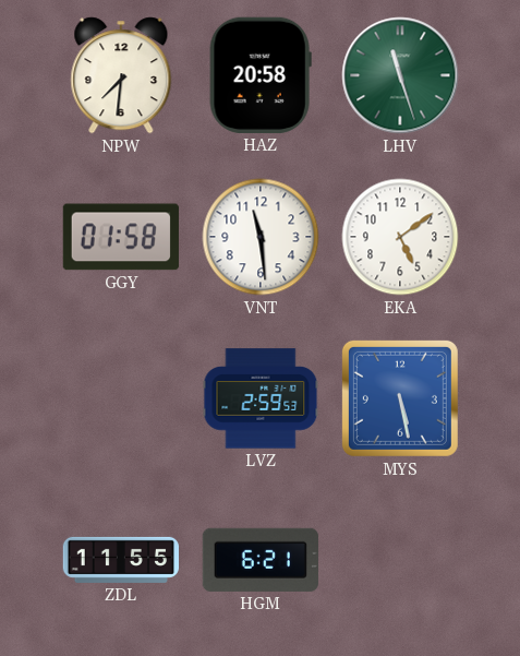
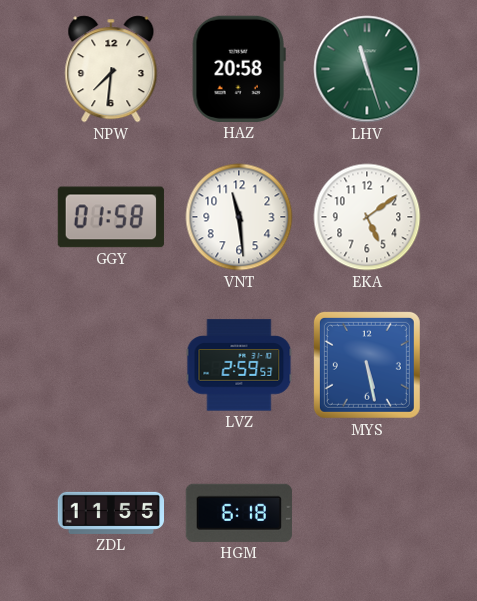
HGM: 6:21 -> 6:18
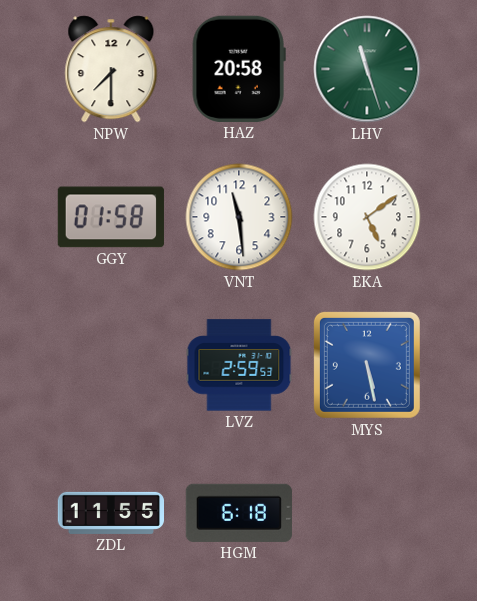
NPW: 7:31 -> 7:30
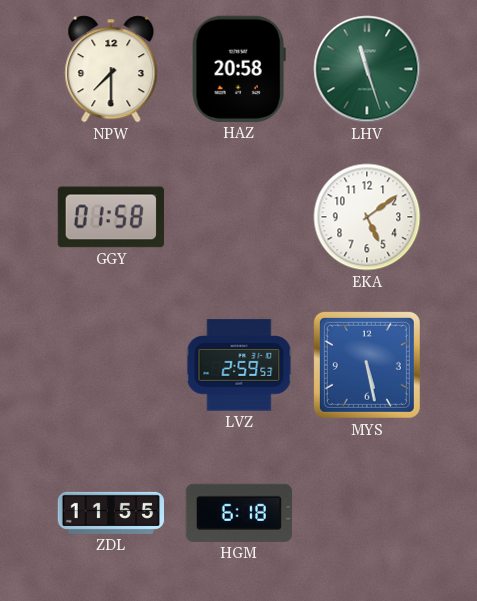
VNT: 11:29 -> none
